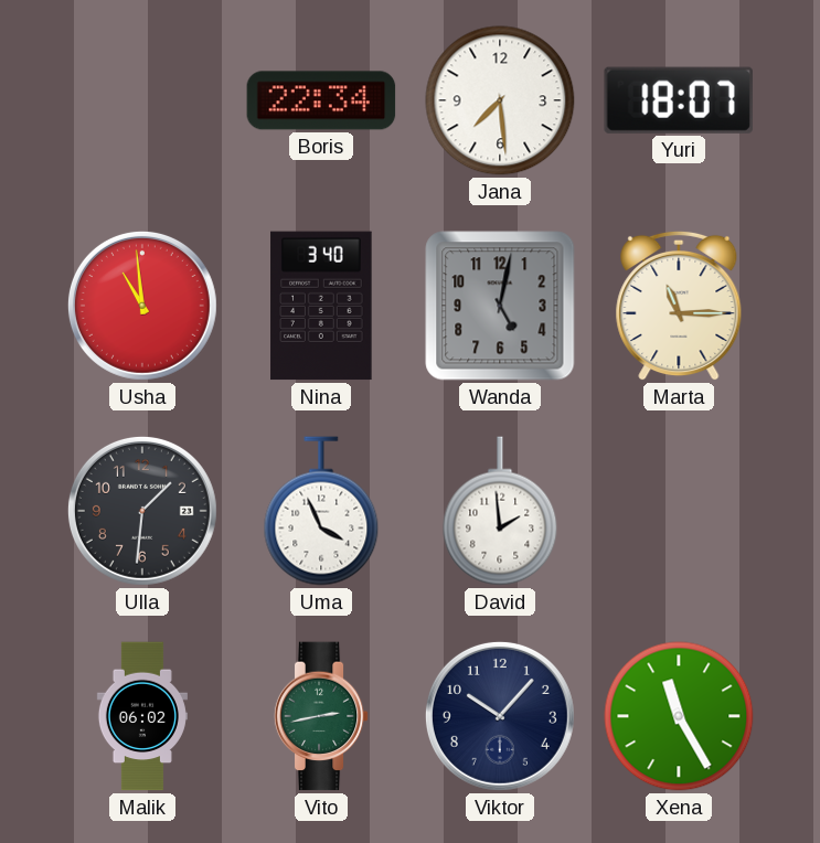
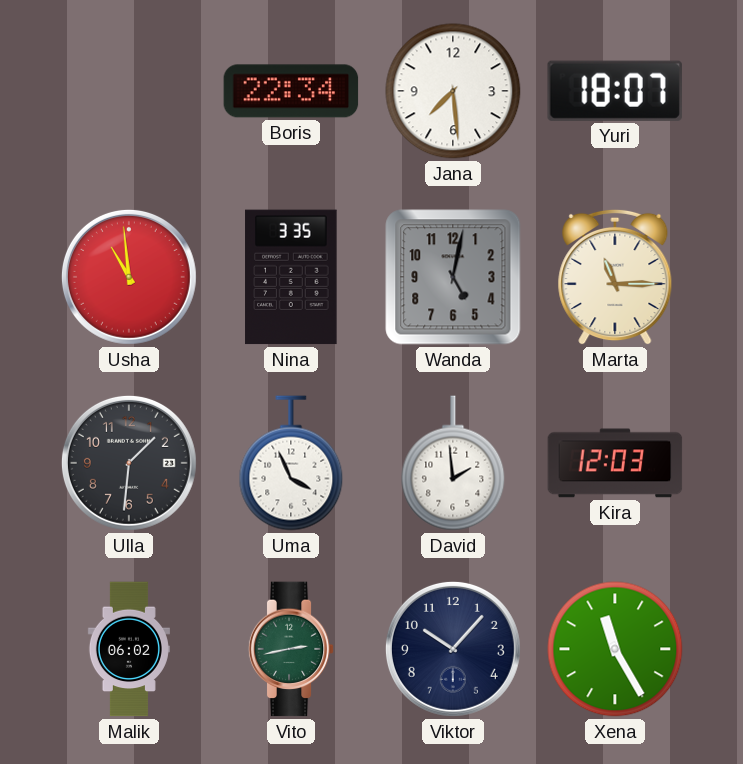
Nina: 3:40 -> 3:35
Kira: none -> 12:03
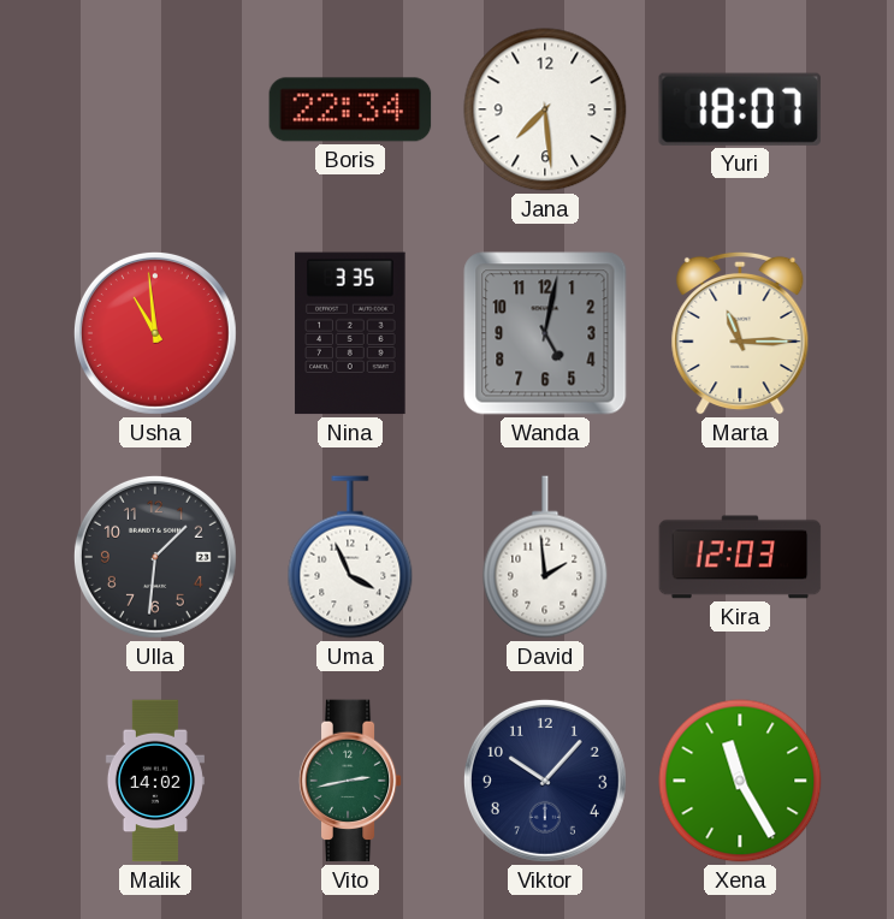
Malik: 06:02 -> 14:02
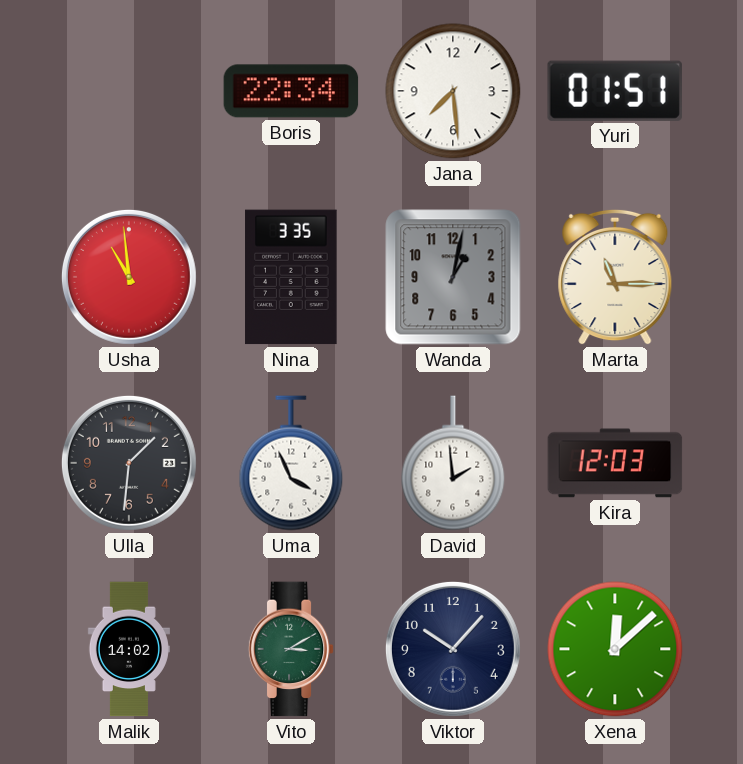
Yuri: 18:07 -> 01:51
Wanda: 5:02 -> 1:02
Vito: 2:43 -> 3:10
Xena: 11:25 -> 12:08
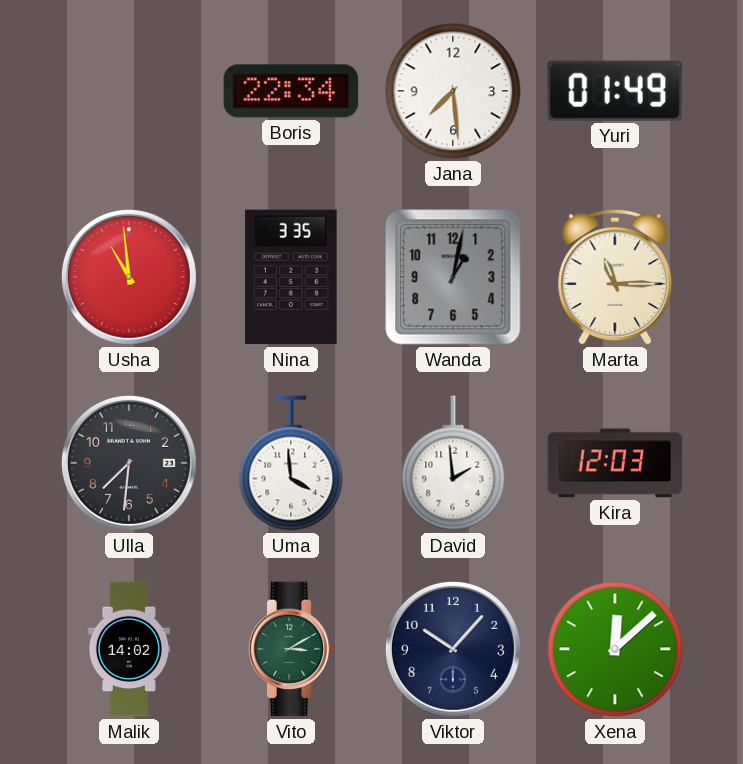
Yuri: 01:51 -> 01:49
Ulla: 1:31 -> 7:31
Uma: 3:56 -> 3:59
